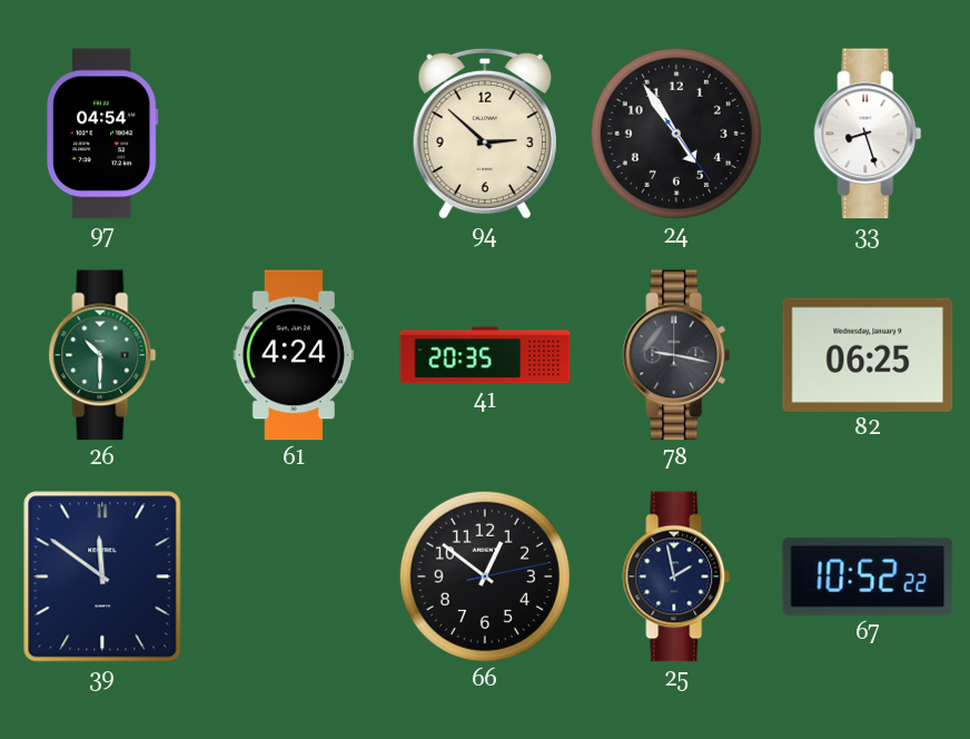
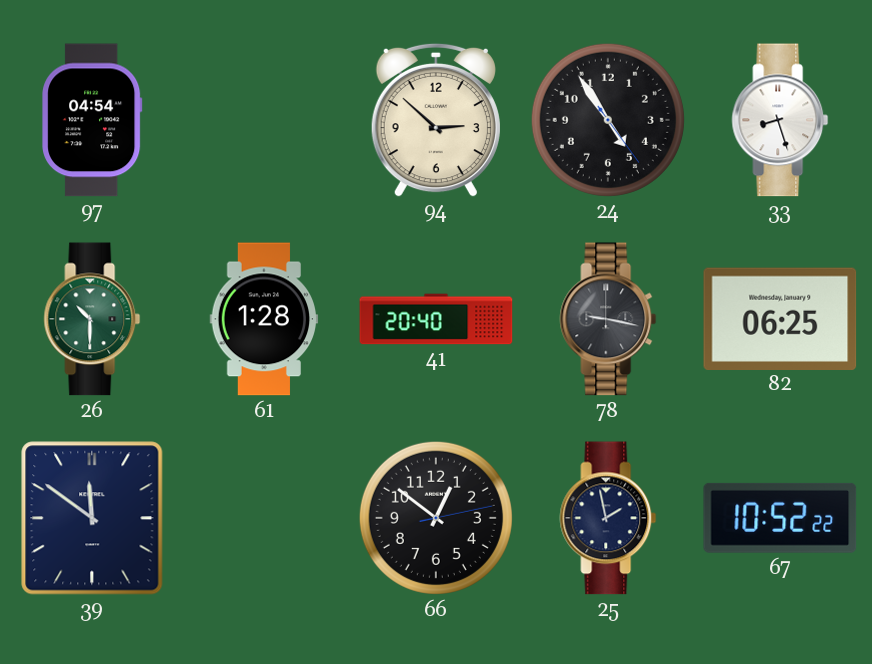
61: 4:24 -> 1:28
41: 20:35 -> 20:40
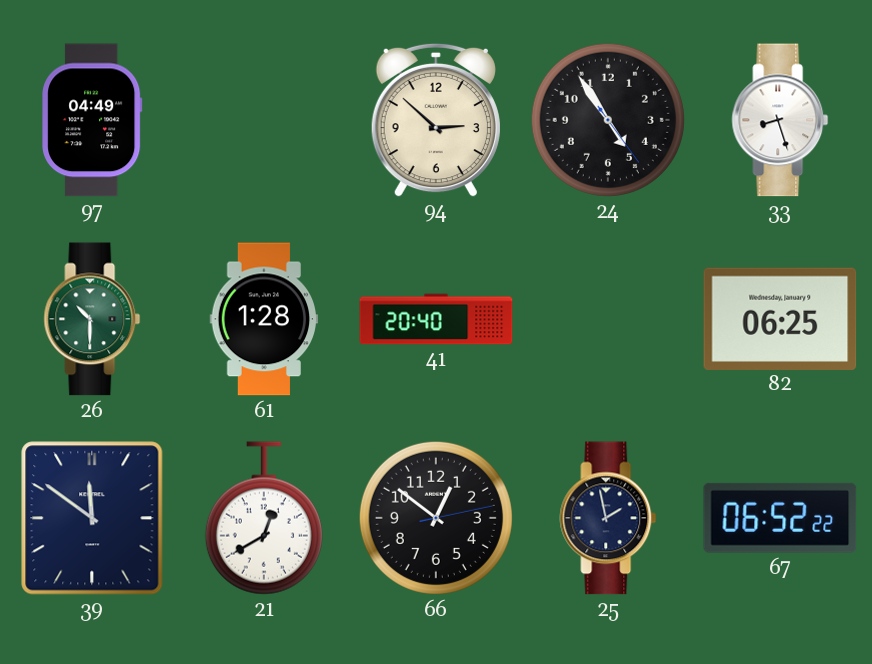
97: 04:54 -> 04:49
78: 9:17 -> none
21: none -> 12:40
67: 10:52 -> 06:52
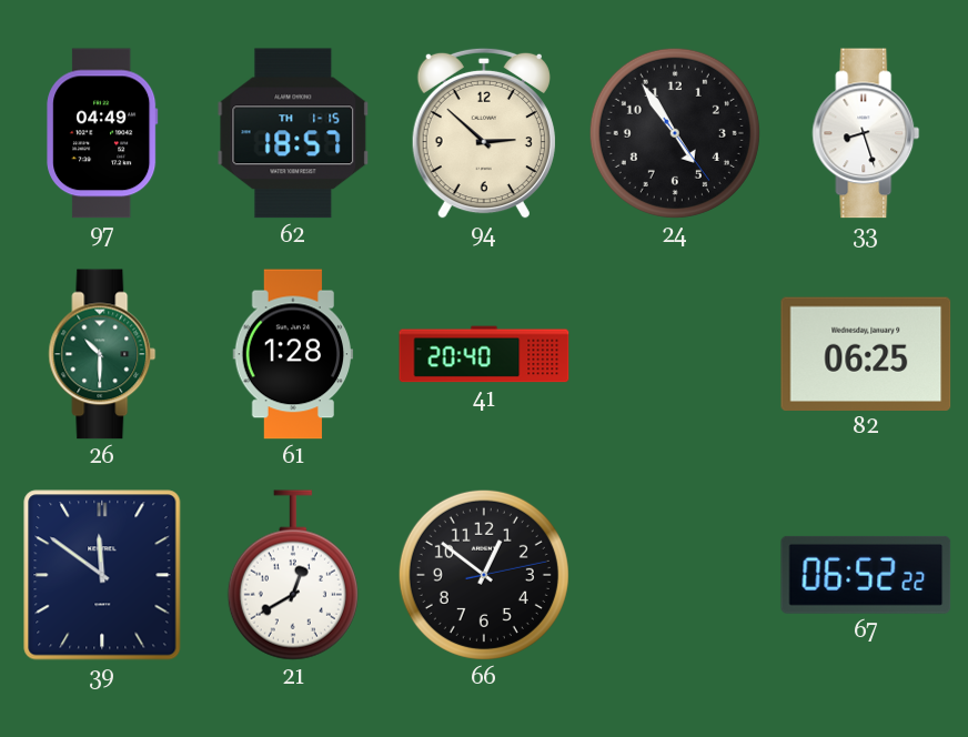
62: none -> 18:57
25: 1:58 -> none
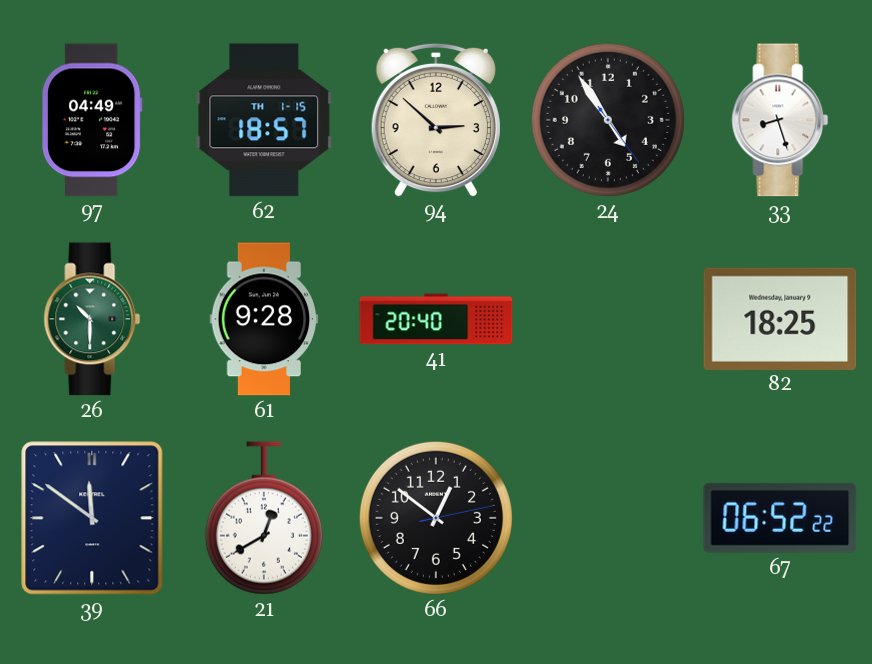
61: 1:28 -> 9:28
82: 06:25 -> 18:25
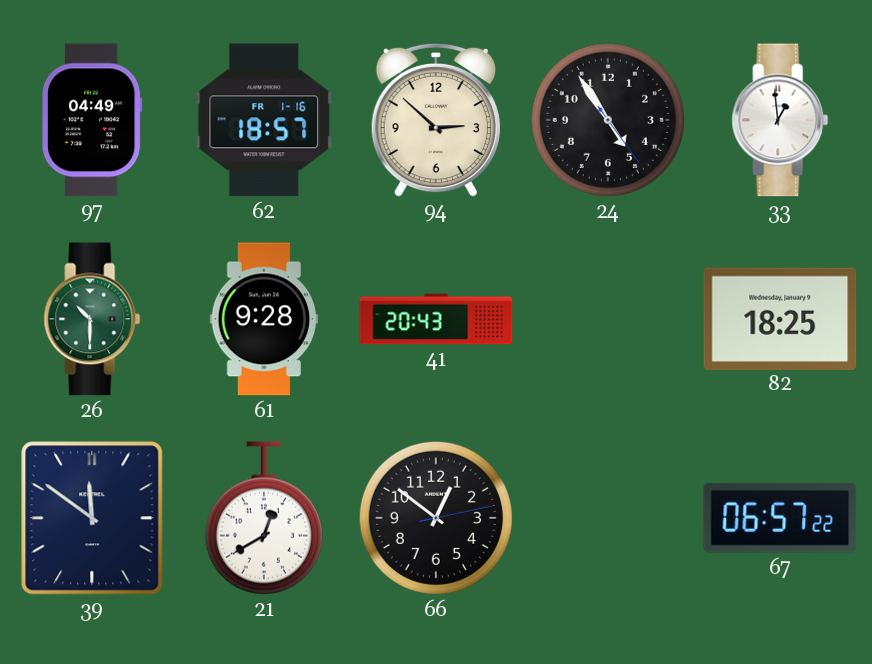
62 date: TH 1-15 -> FR 1-16
33: 8:27 -> 12:59
41: 20:40 -> 20:43
67: 06:52 -> 06:57
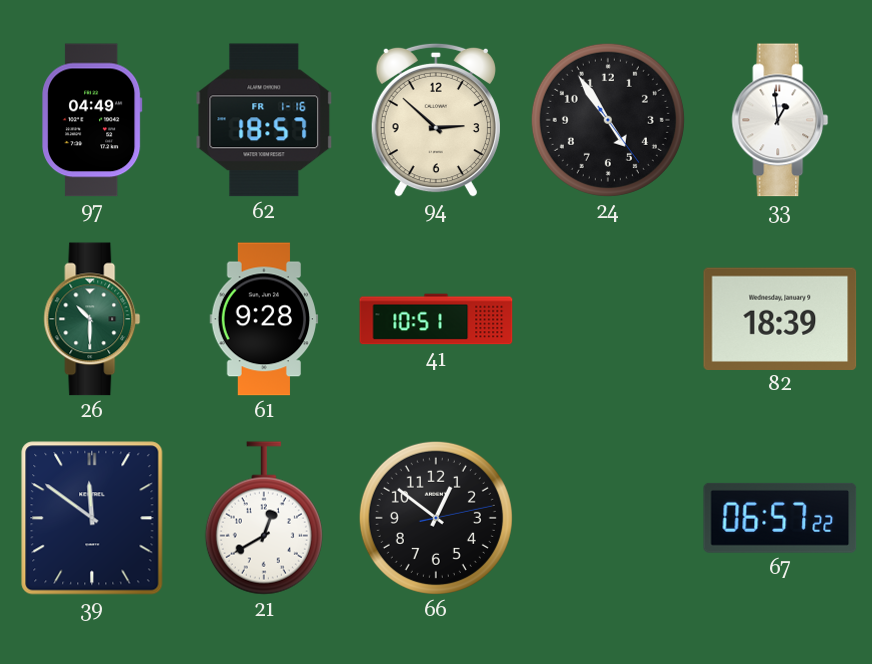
41: 20:43 -> 10:51
82: 18:25 -> 18:39
